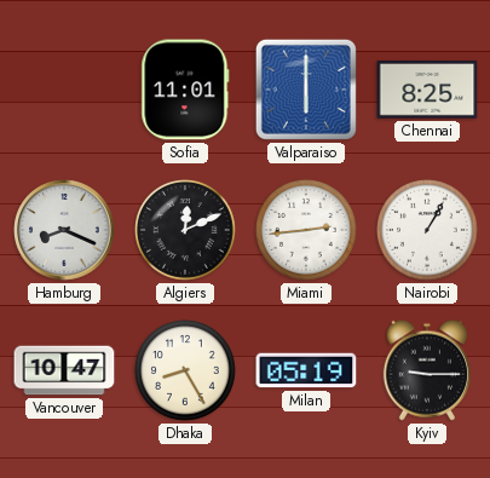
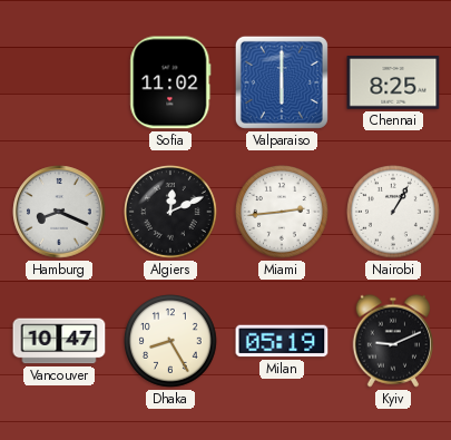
Sofia: 11:01 -> 11:02
Kyiv: 9:15 -> 9:11
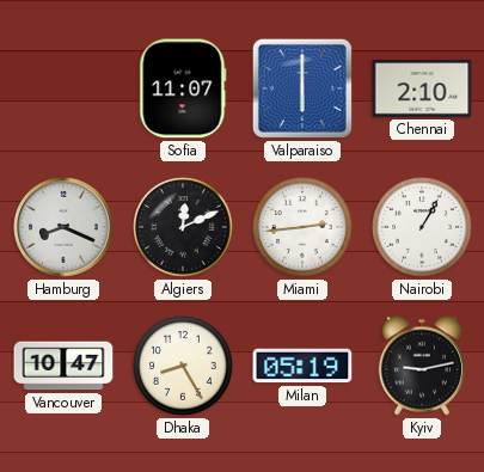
Sofia: 11:02 -> 11:07
Chennai: 8:25 -> 2:10
Kyiv: 9:11 -> 9:13
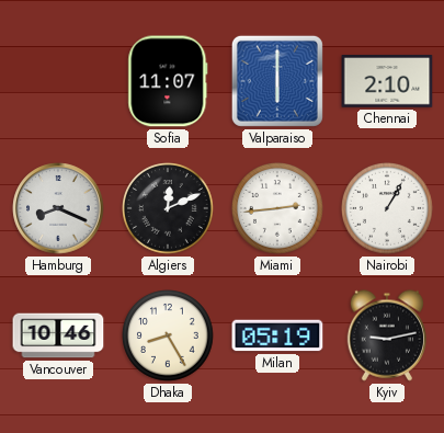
Vancouver: 10:47 -> 10:46
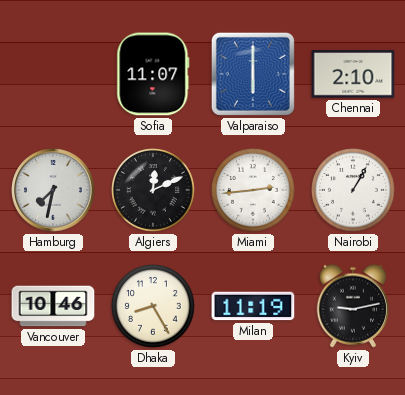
Hamburg: 8:19 -> 7:32
Milan: 05:19 -> 11:19
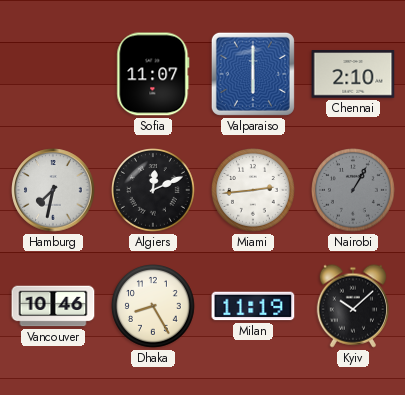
Nairobi dial: white -> grey
Kyiv: 9:13 -> 10:08
